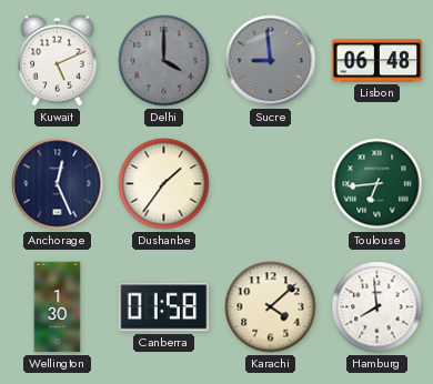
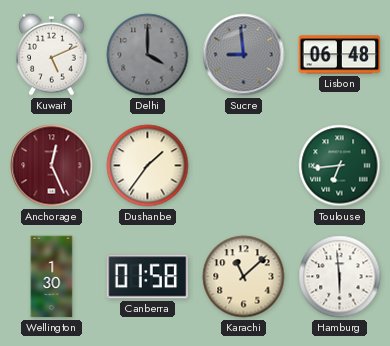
Anchorage dial: navy -> burgundy
Karachi: 4:08 -> 11:08
Hamburg: 7:59 -> 5:59
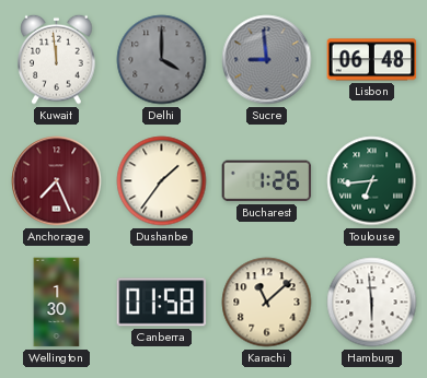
Kuwait: 5:11 -> 11:59
Anchorage: 12:26 -> 7:26
Bucharest: none -> 1:26
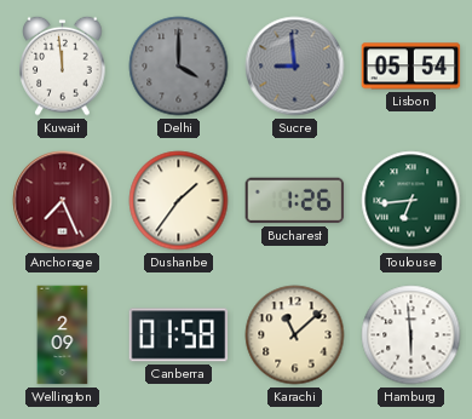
Lisbon: 06:48 -> 05:54
Wellington: 1:30 -> 2:09
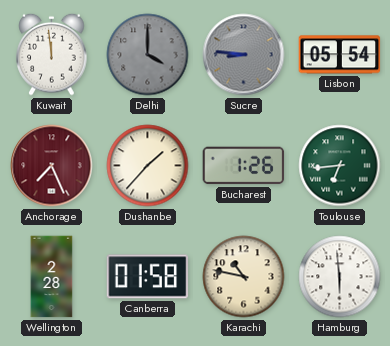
Sucre: 8:59 -> 8:46
Dushanbe: 1:36 -> 1:37
Wellington: 2:09 -> 2:28
Karachi: 11:08 -> 10:47
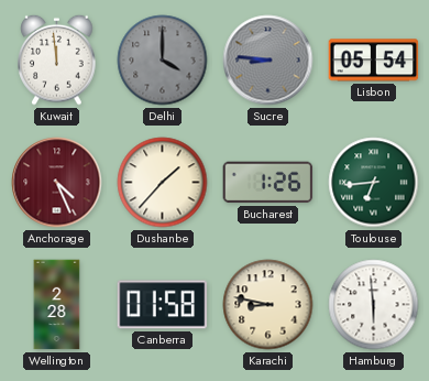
Anchorage: 7:26 -> 4:26
Karachi: 10:47 -> 8:47
